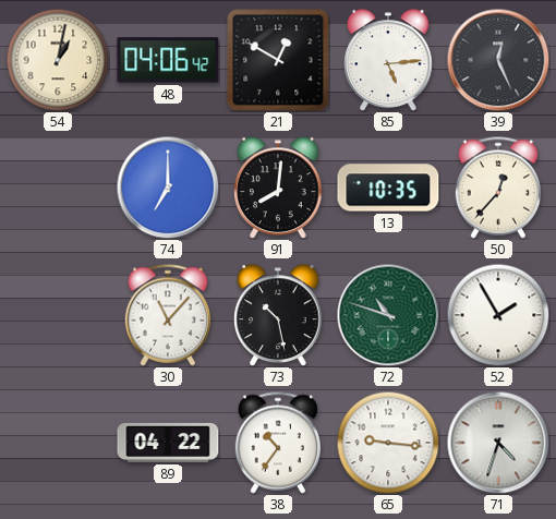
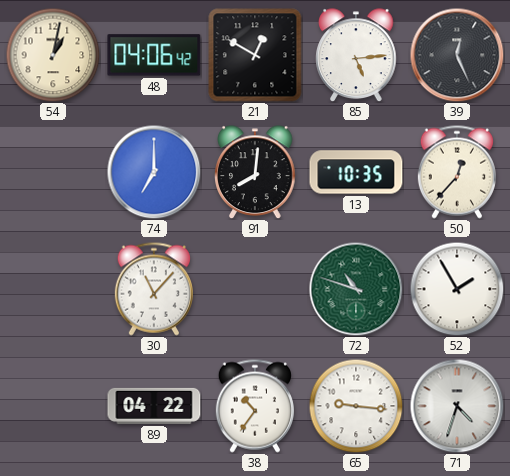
73: 10:28 -> none
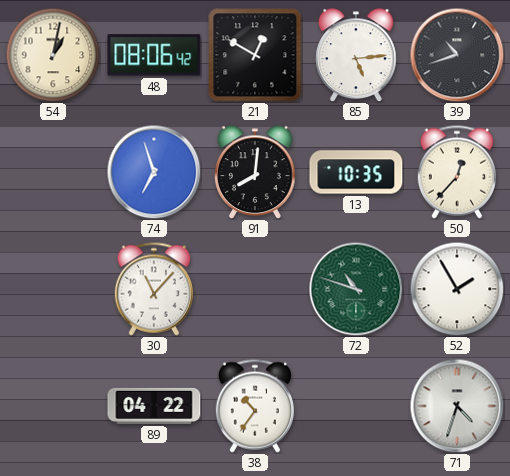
48: 04:06 -> 08:06
39: 12:26 -> 10:42
74: 7:00 -> 6:57
65: 9:16 -> none
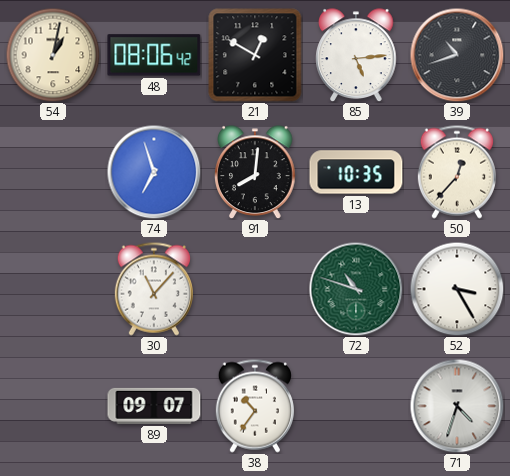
52: 1:55 -> 3:25
89: 04:22 -> 09:07
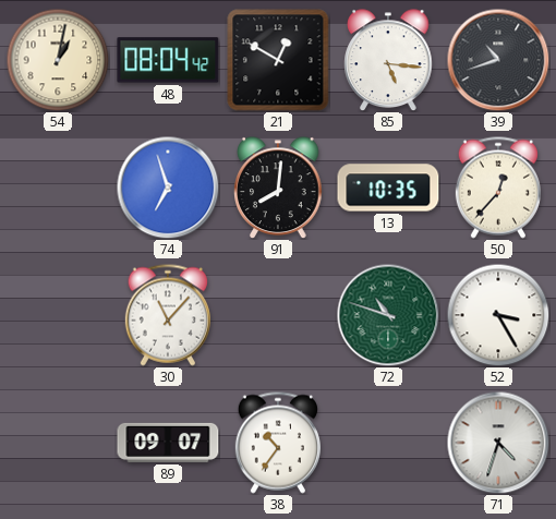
48: 08:06 -> 08:04
85: 5:14 -> 5:16
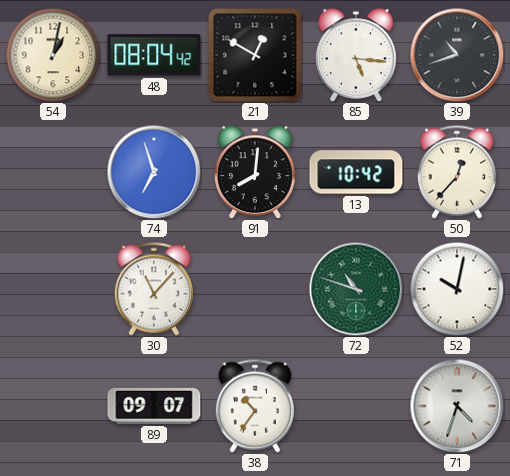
13: 10:35 -> 10:42
52: 3:25 -> 10:02
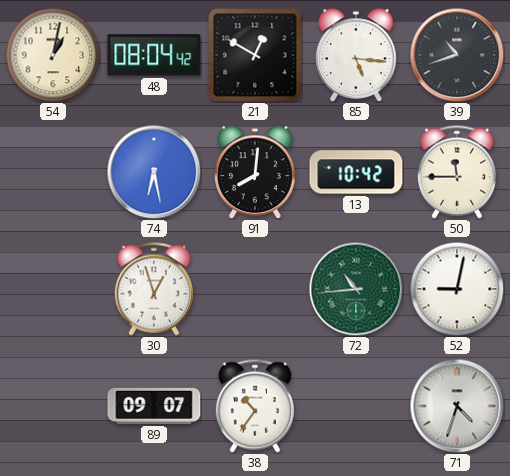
74: 6:57 -> 6:28
50: 12:37 -> 11:45
30: 11:07 -> 12:57
72: 10:48 -> 10:44
52: 10:02 -> 9:02
